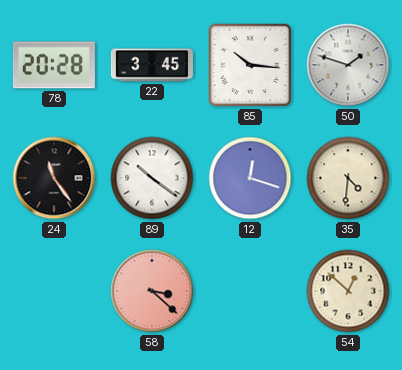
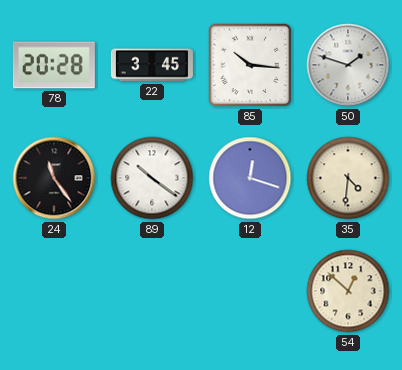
58: 3:22 -> none
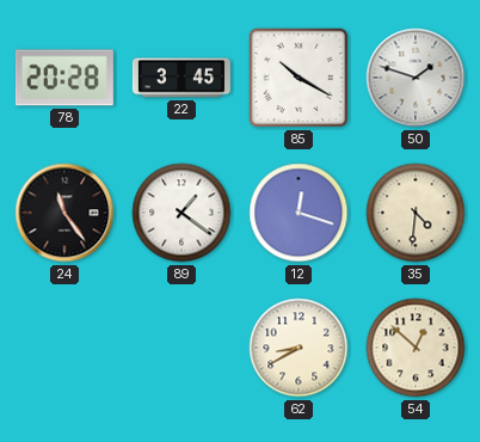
85: 10:16 -> 10:20
89: 10:21 -> 1:21
62: none -> 8:40
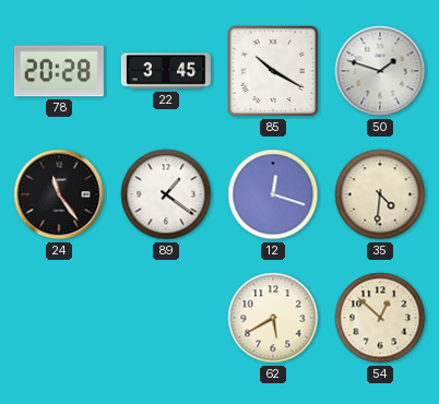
62: 8:40 -> 5:40
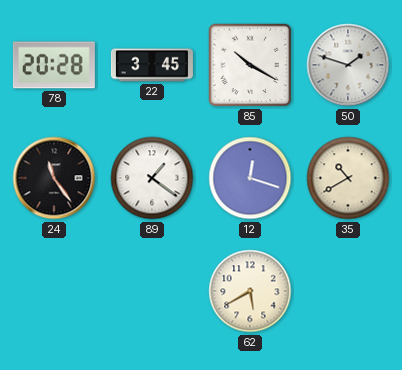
35: 4:31 -> 10:40
54: 12:52 -> none
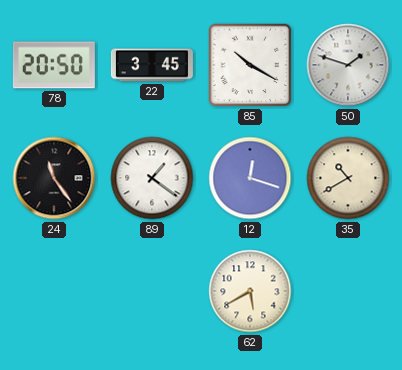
78: 20:28 -> 20:50
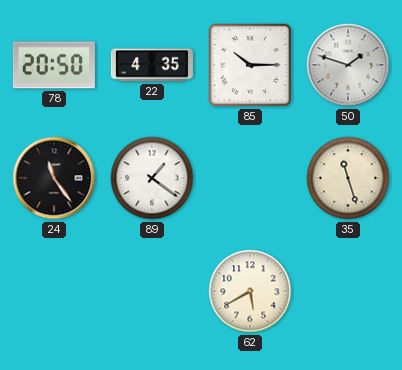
22: 3:45 -> 4:35
85: 10:20 -> 10:15
12: 12:18 -> none
35: 10:40 -> 11:27
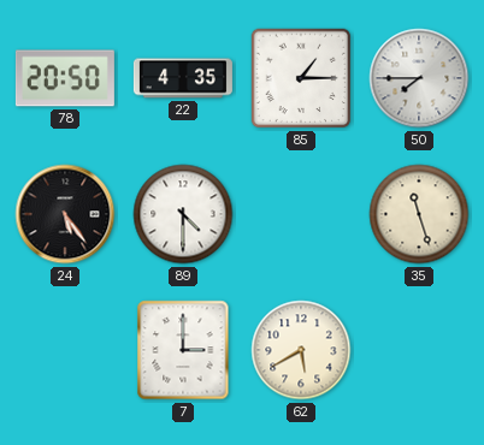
85: 10:15 -> 1:15
50: 1:48 -> 7:45
24: 11:24 -> 5:24
89: 1:21 -> 4:30
7: none -> 3:00
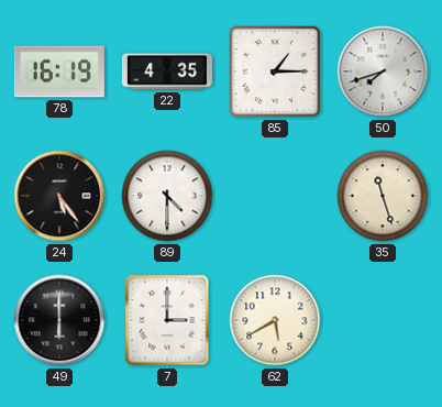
78: 20:50 -> 16:19
50: 7:45 -> 7:42
49: none -> 6:00
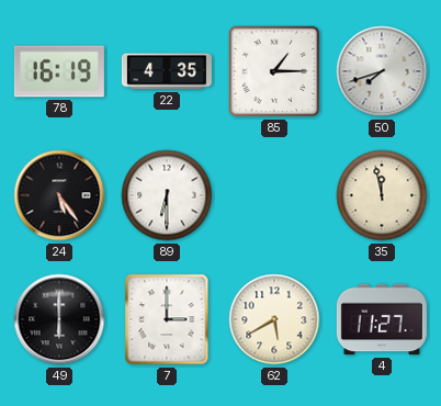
89: 4:30 -> 6:30
35: 11:27 -> 11:58
4: none -> 11:27
